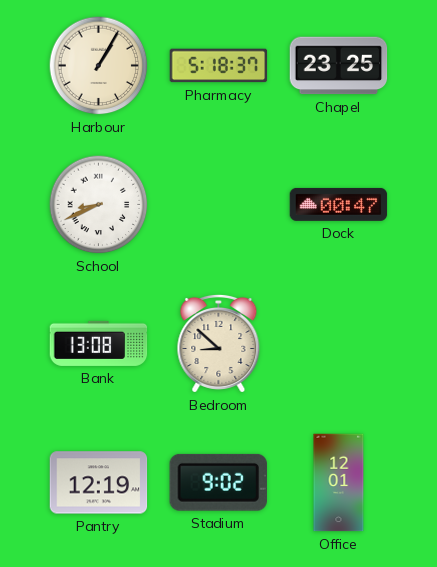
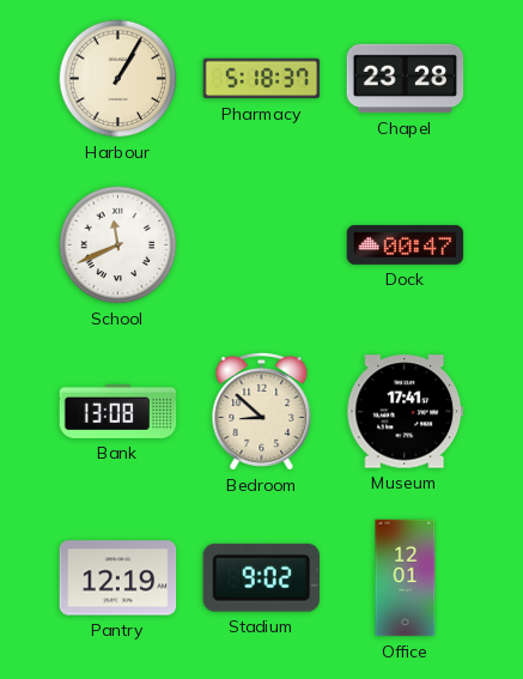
Chapel: 23:25 -> 23:28
School: 8:41 -> 11:41
Museum: none -> 17:41
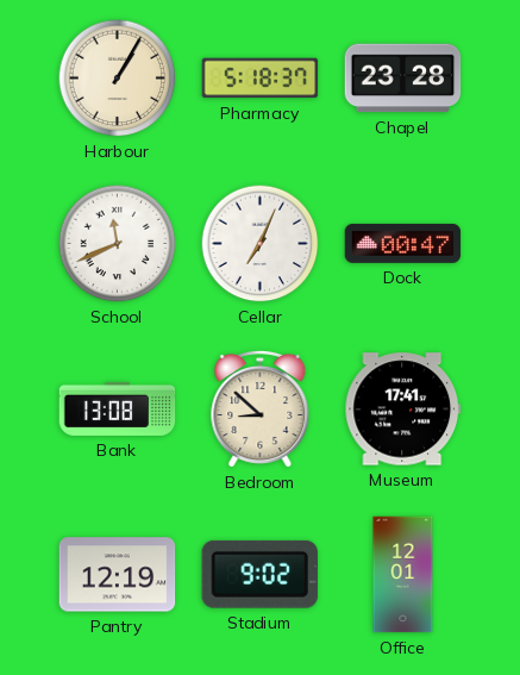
Cellar: none -> 7:04
